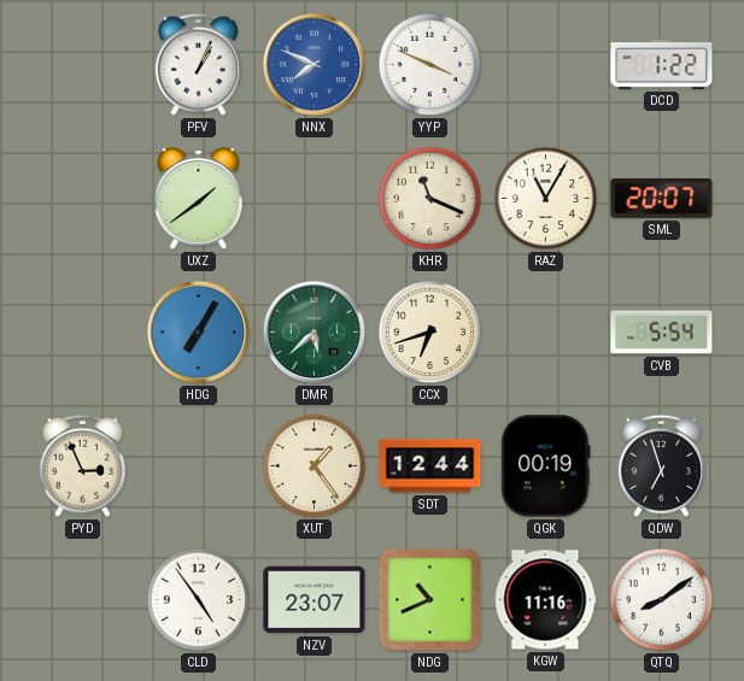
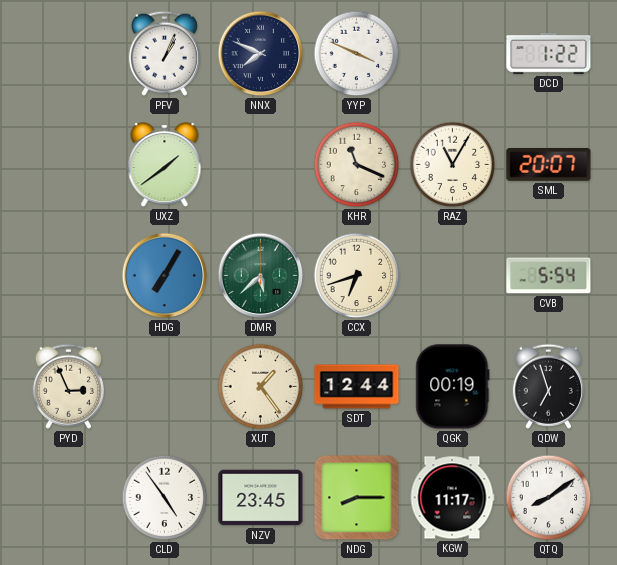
NNX dial: blue -> navy
NZV: 23:07 -> 23:45
NDG: 10:41 -> 8:15
KGW: 11:16 -> 11:17
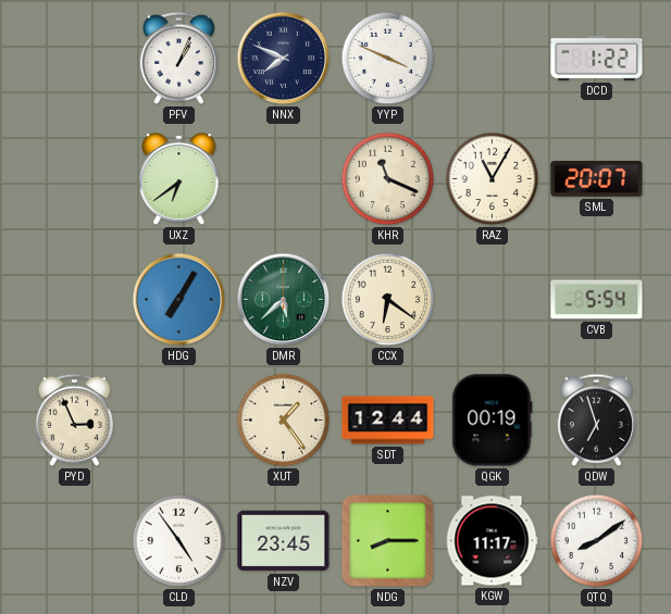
UXZ: 1:39 -> 6:39
CCX: 6:42 -> 6:21
